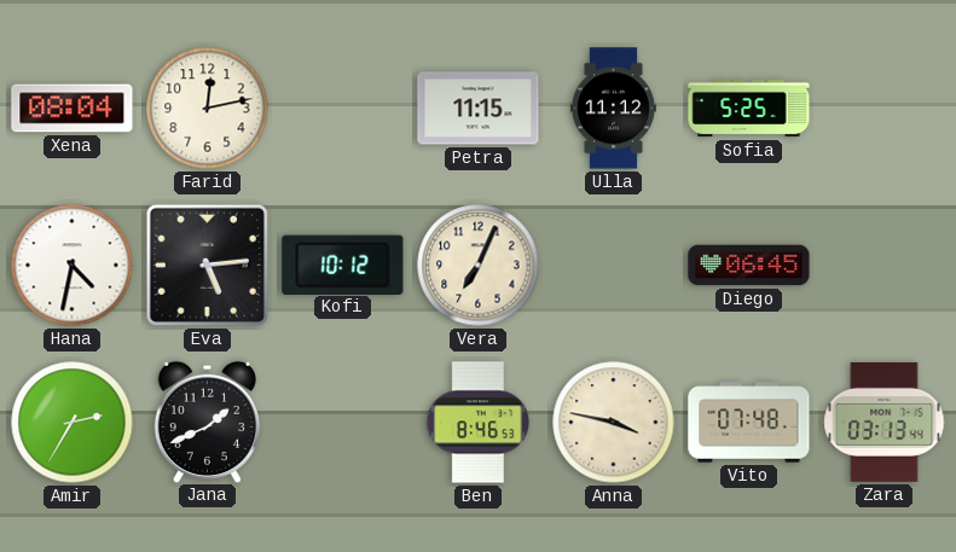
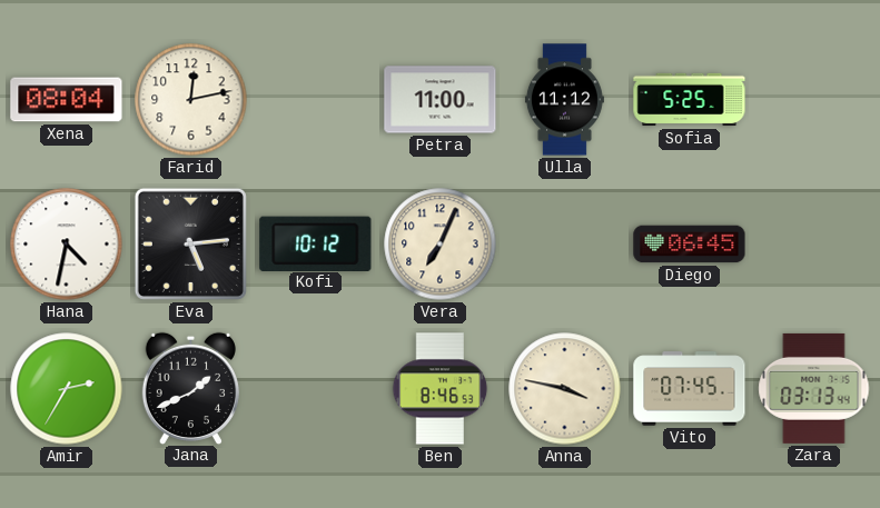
Petra: 11:15 -> 11:00
Vito: 07:48 -> 07:45
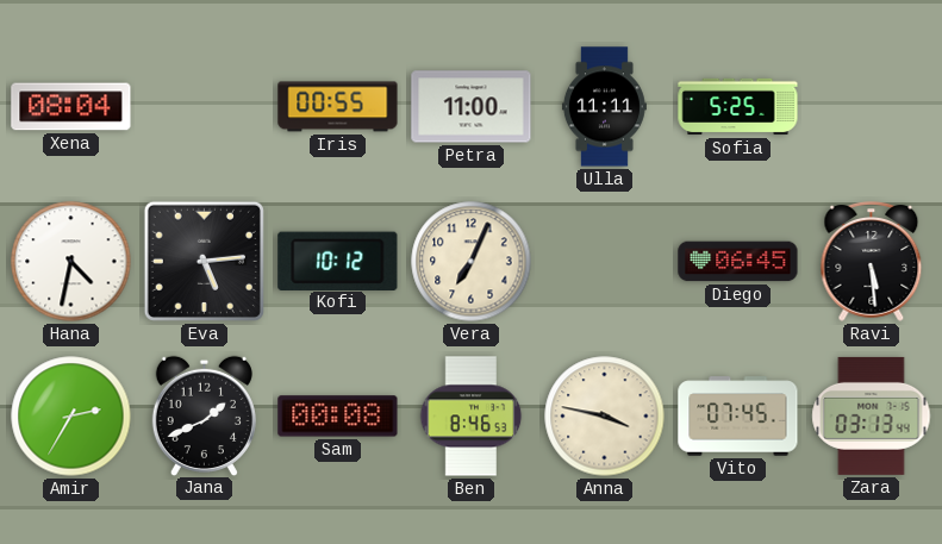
Farid: 12:13 -> none
Iris: none -> 00:55
Ulla: 11:12 -> 11:11
Ravi: none -> 5:29
Sam: none -> 00:08
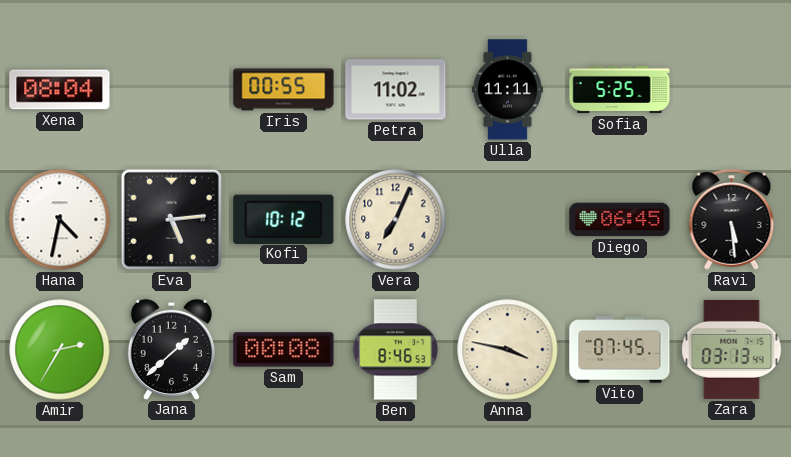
Petra: 11:00 -> 11:02
Jana: 1:41 -> 1:38
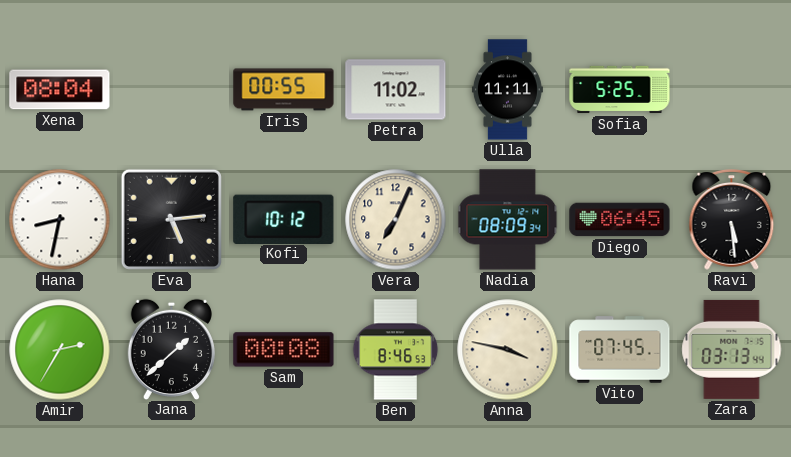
Hana: 4:32 -> 8:32
Nadia: none -> 08:09
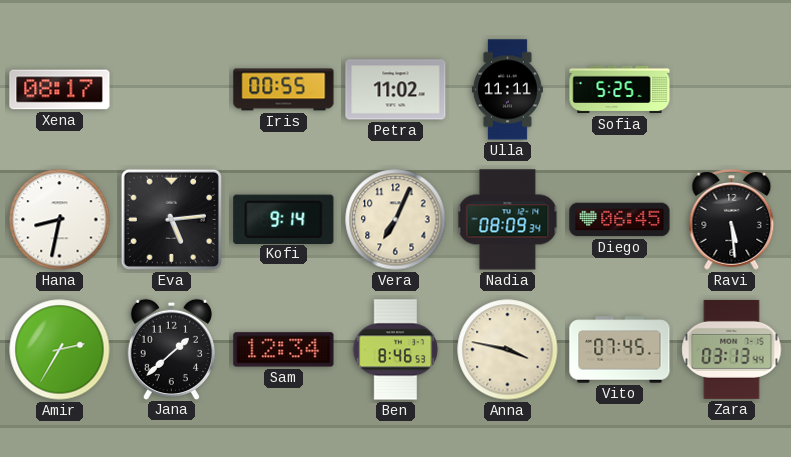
Xena: 08:04 -> 08:17
Kofi: 10:12 -> 9:14
Sam: 00:08 -> 12:34
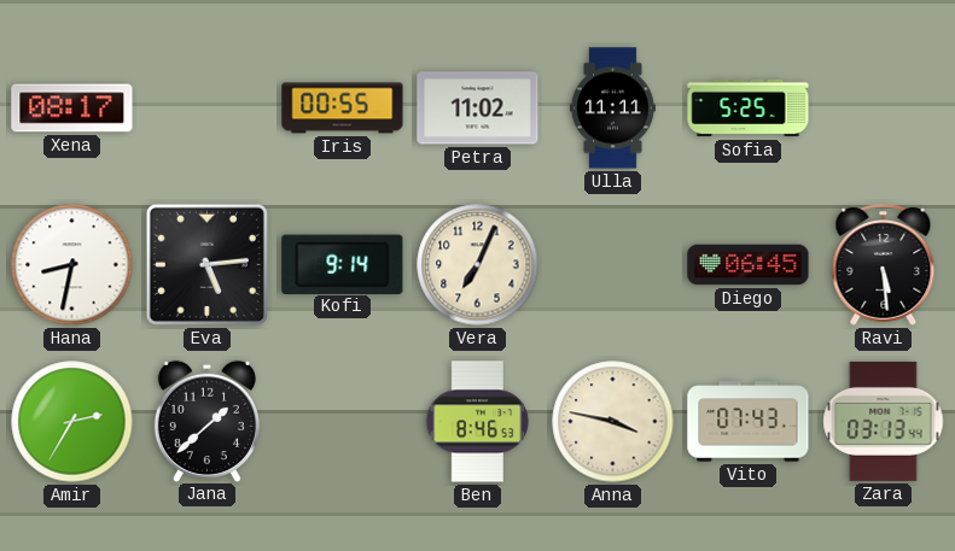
Nadia: 08:09 -> none
Sam: 12:34 -> none
Vito: 07:45 -> 07:43
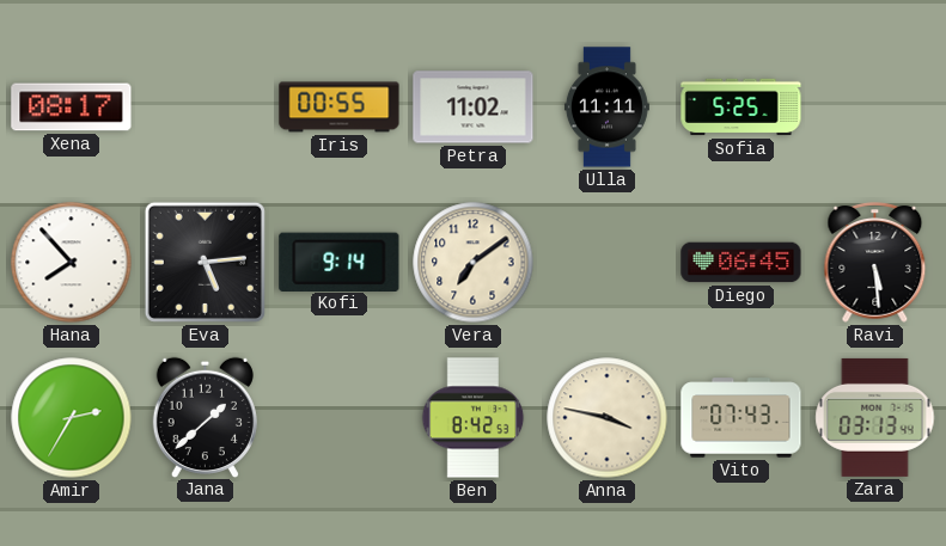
Hana: 8:32 -> 7:53
Vera: 7:04 -> 7:09
Ben: 8:46 -> 8:42
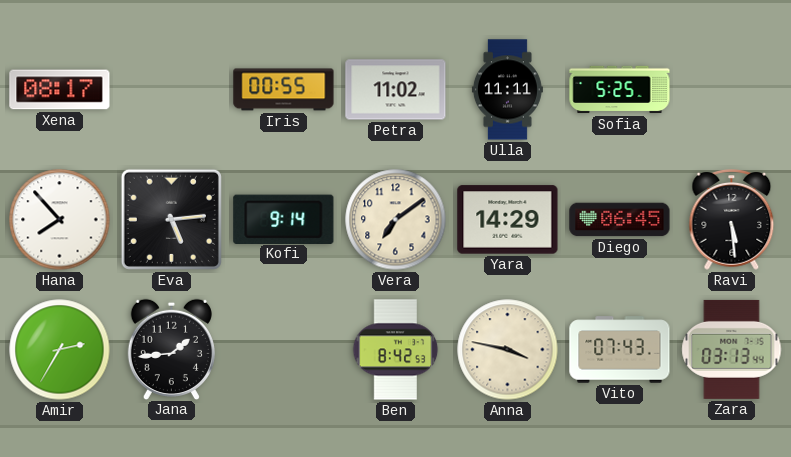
Yara: none -> 14:29
Jana: 1:38 -> 1:44
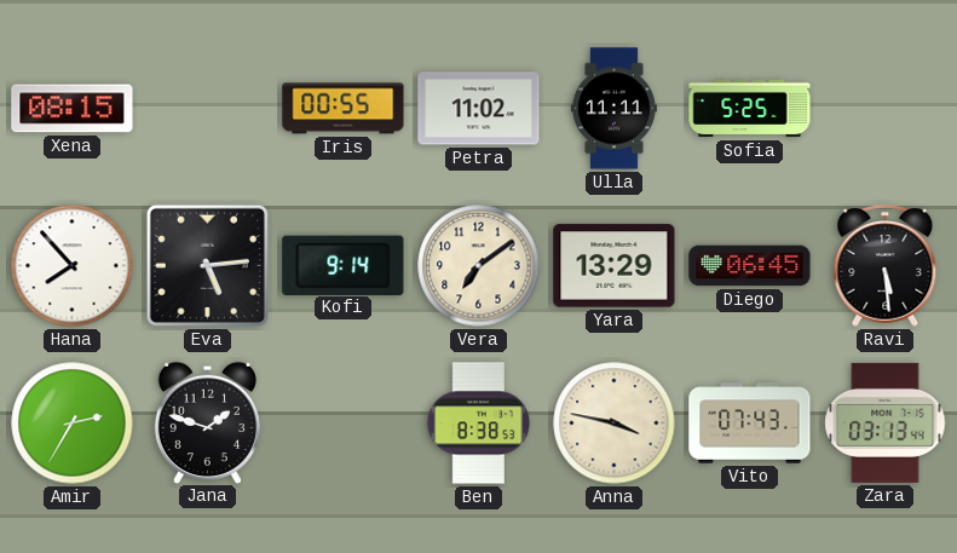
Xena: 08:17 -> 08:15
Yara: 14:29 -> 13:29
Jana: 1:44 -> 1:48
Ben: 8:42 -> 8:38
